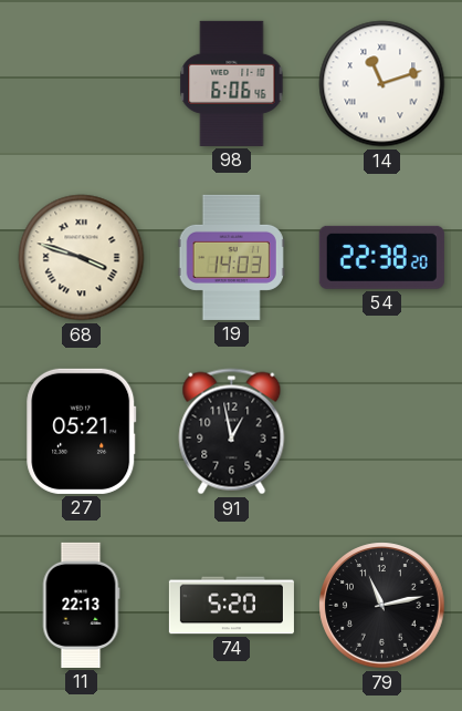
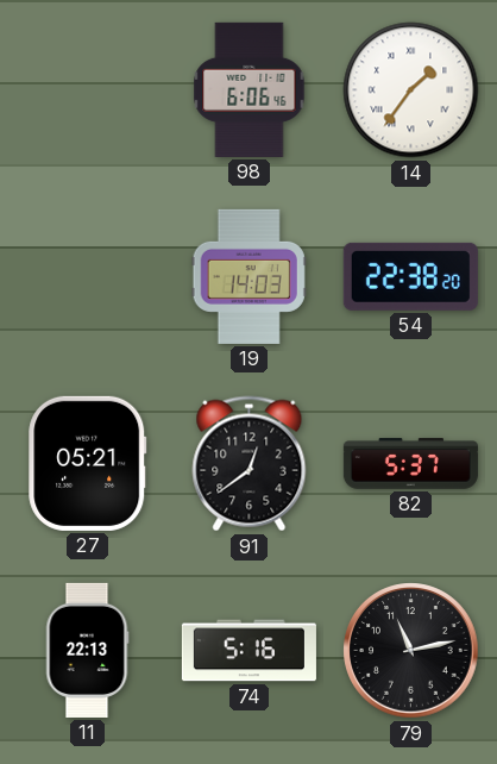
14: 11:12 -> 1:36
68: 3:48 -> none
91: 12:58 -> 12:39
82: none -> 5:37
74: 5:20 -> 5:16
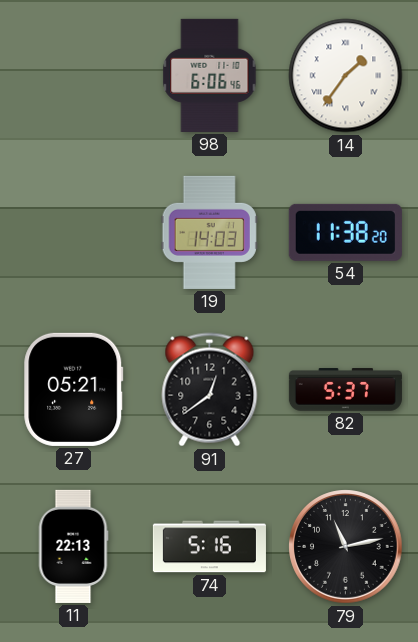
54: 22:38 -> 11:38
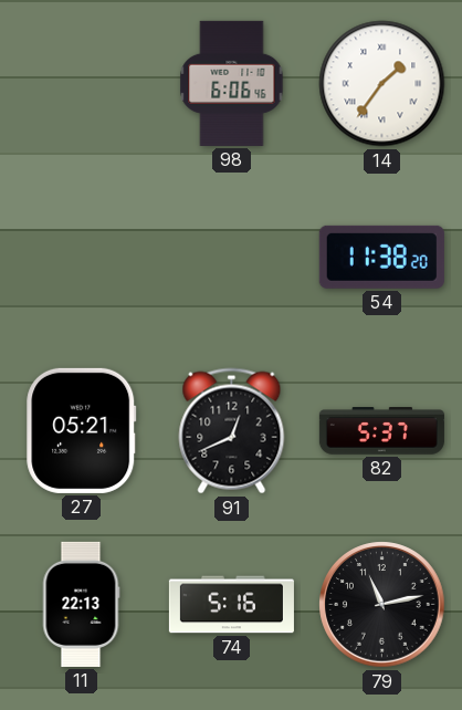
19: 14:03 -> none
91: 12:39 -> 12:41
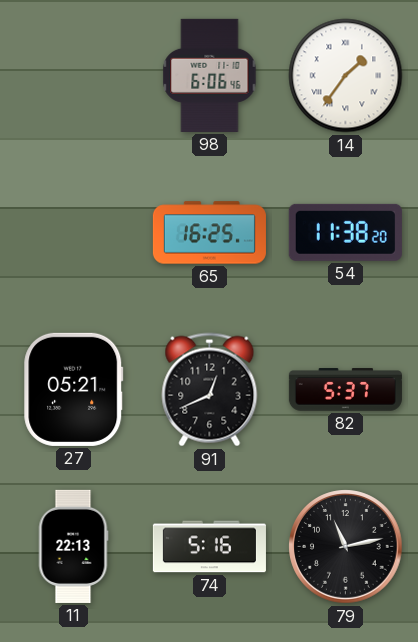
65: none -> 16:25
